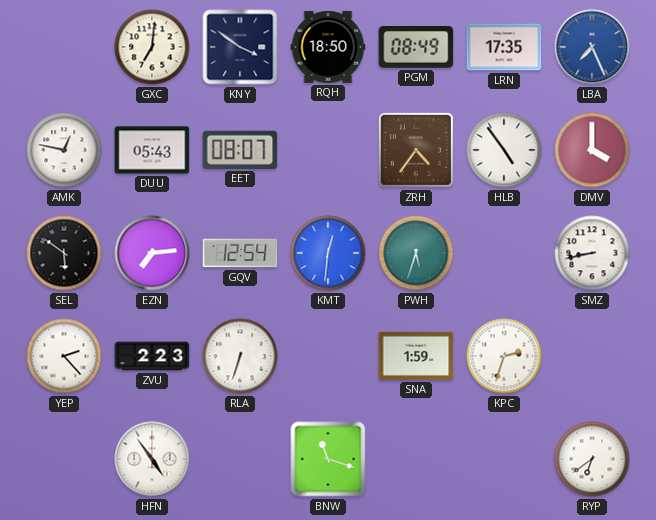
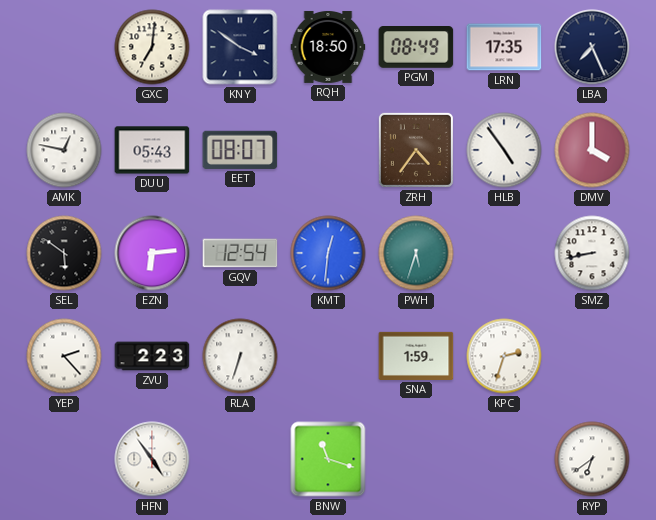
LBA dial: blue -> navy
EZN: 7:14 -> 6:14
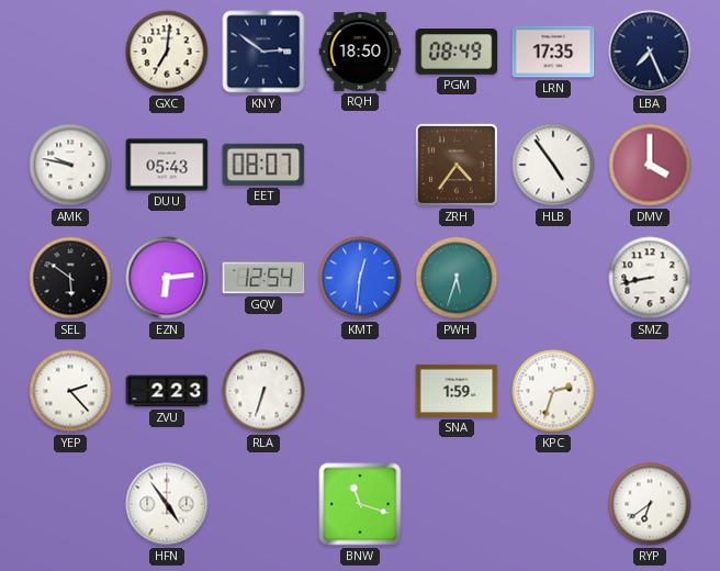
KNY: 3:51 -> 2:51
AMK: 12:47 -> 9:47
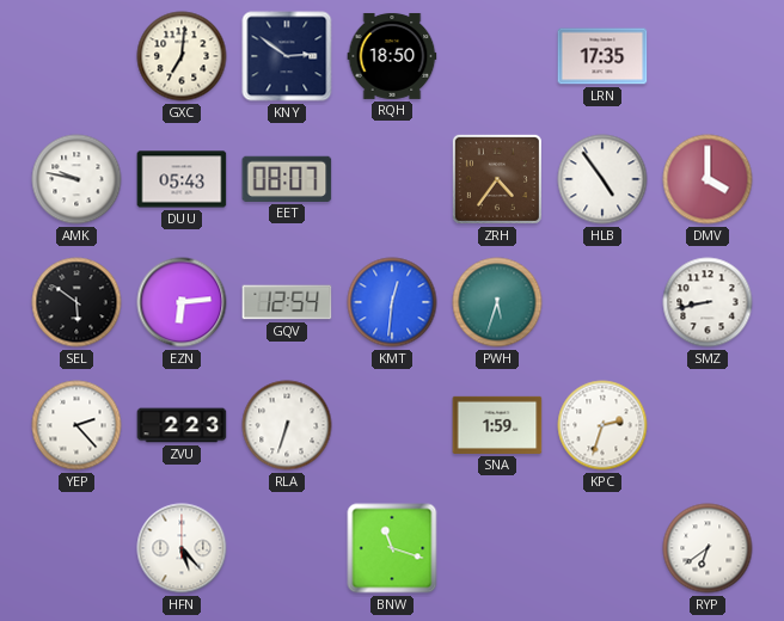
PGM: 08:49 -> none
LBA: 7:26 -> none
HFN: 4:54 -> 5:23
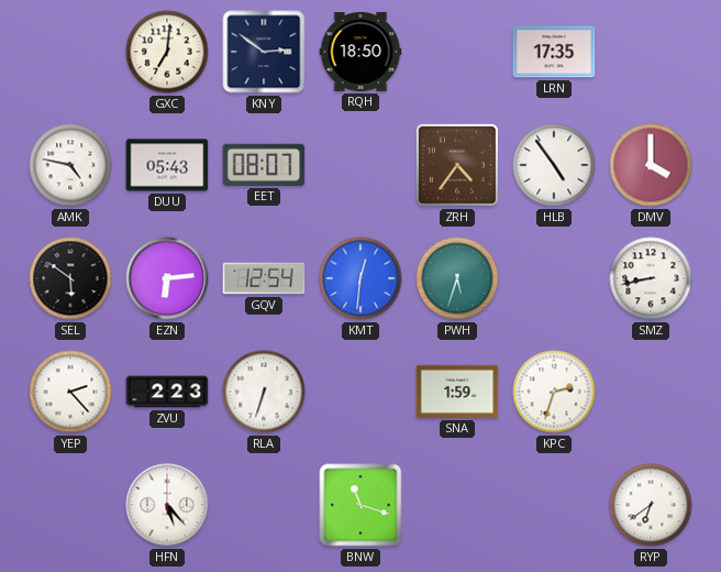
AMK: 9:47 -> 4:47
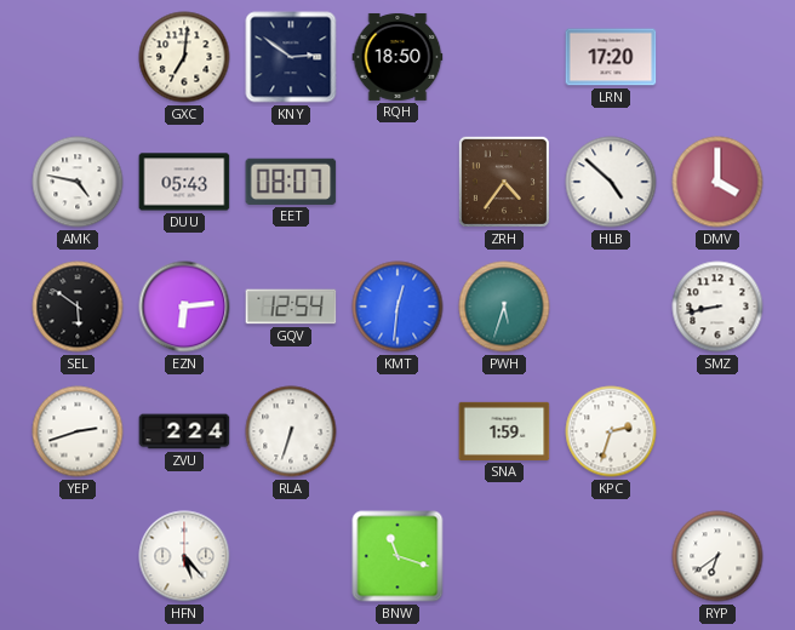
LRN: 17:35 -> 17:20
HLB: 4:54 -> 4:52
YEP: 2:23 -> 2:42
ZVU: 2:23 -> 2:24
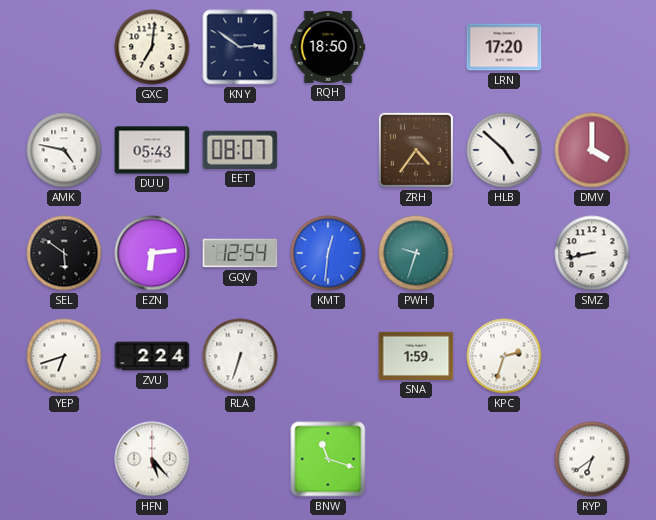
PWH: 5:33 -> 9:33
YEP: 2:42 -> 6:42
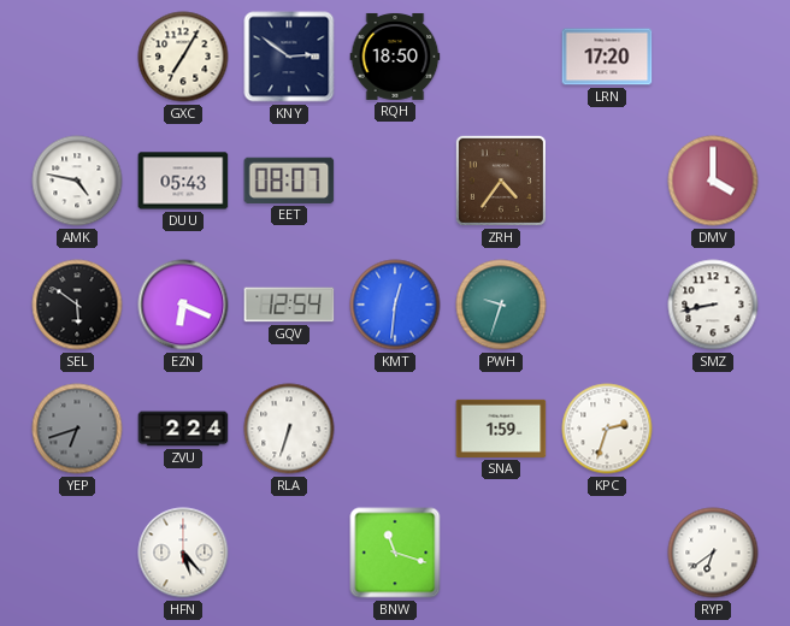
GXC: 7:01 -> 7:05
HLB: 4:52 -> none
EZN: 6:14 -> 6:19
YEP dial: white -> grey
